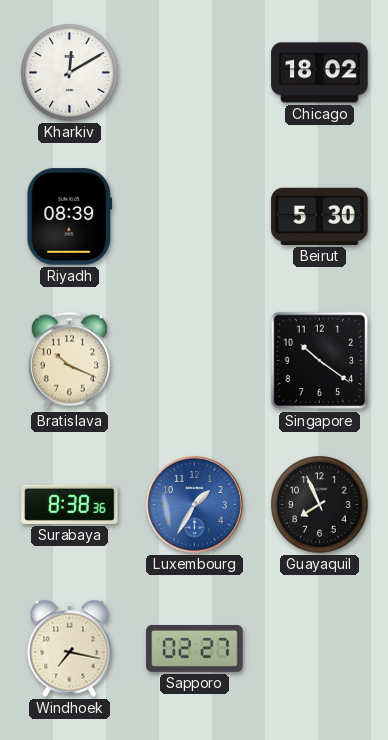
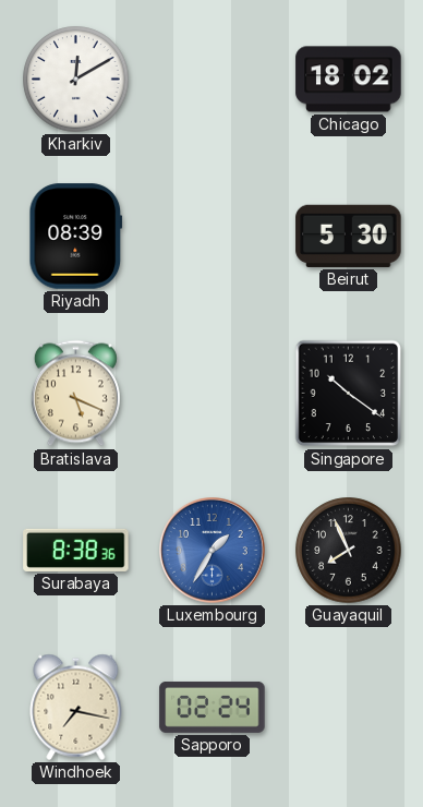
Bratislava: 10:19 -> 5:19
Sapporo: 02:27 -> 02:24
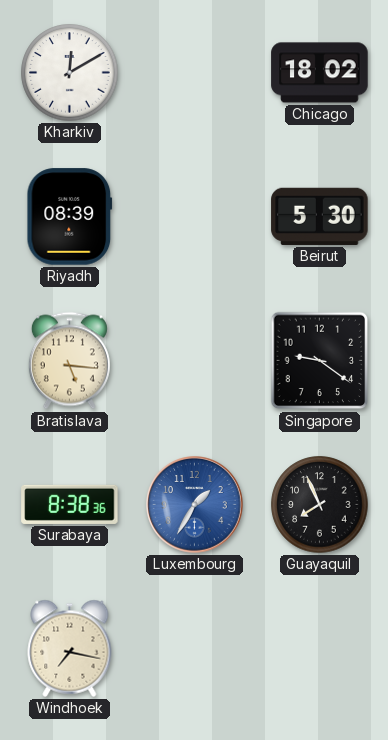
Bratislava: 5:19 -> 5:16
Singapore: 10:21 -> 9:21
Sapporo: 02:24 -> none
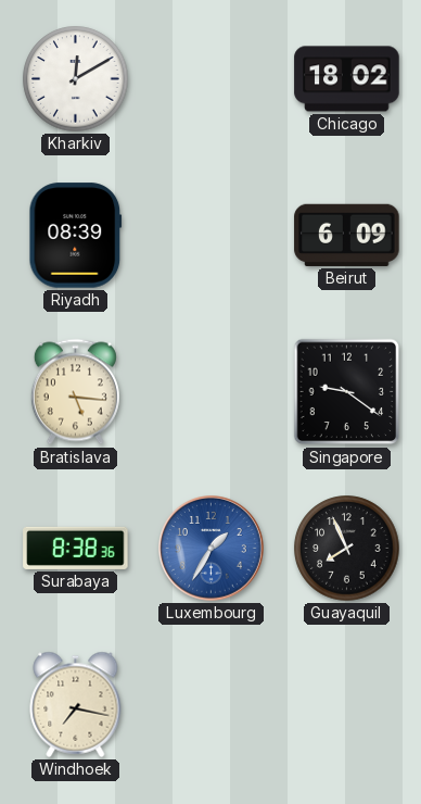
Beirut: 5:30 -> 6:09
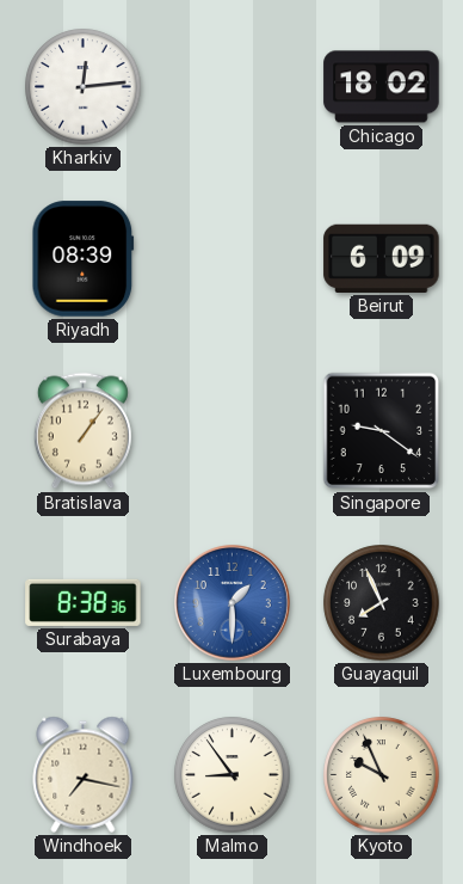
Kharkiv: 12:10 -> 12:14
Bratislava: 5:16 -> 1:06
Luxembourg: 1:35 -> 1:30
Malmo: none -> 8:54
Kyoto: none -> 9:56
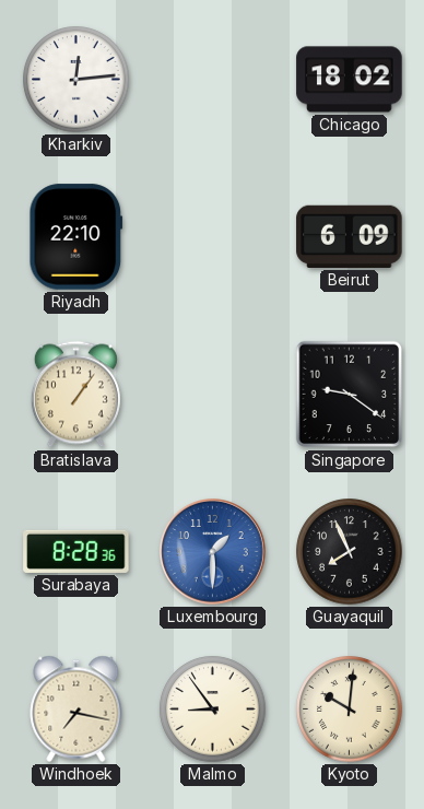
Riyadh: 08:39 -> 22:10
Surabaya: 8:38 -> 8:28
Kyoto: 9:56 -> 10:01
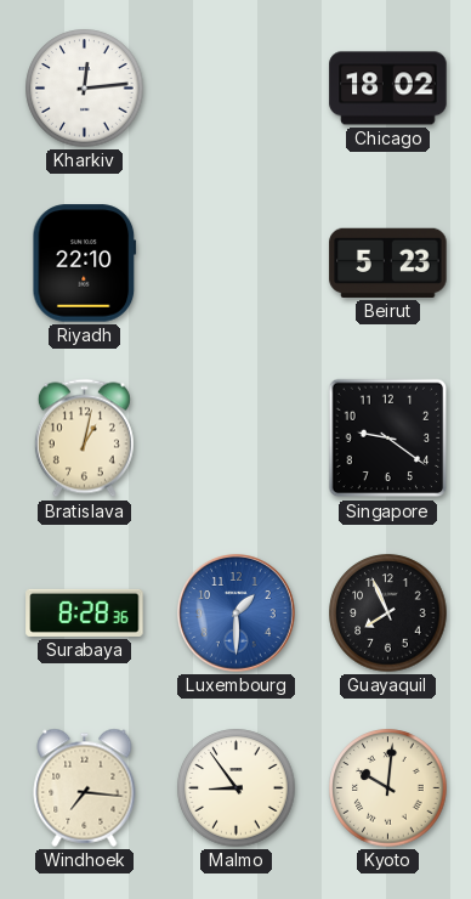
Beirut: 6:09 -> 5:23
Bratislava: 1:06 -> 1:02
Windhoek: 7:17 -> 7:16
